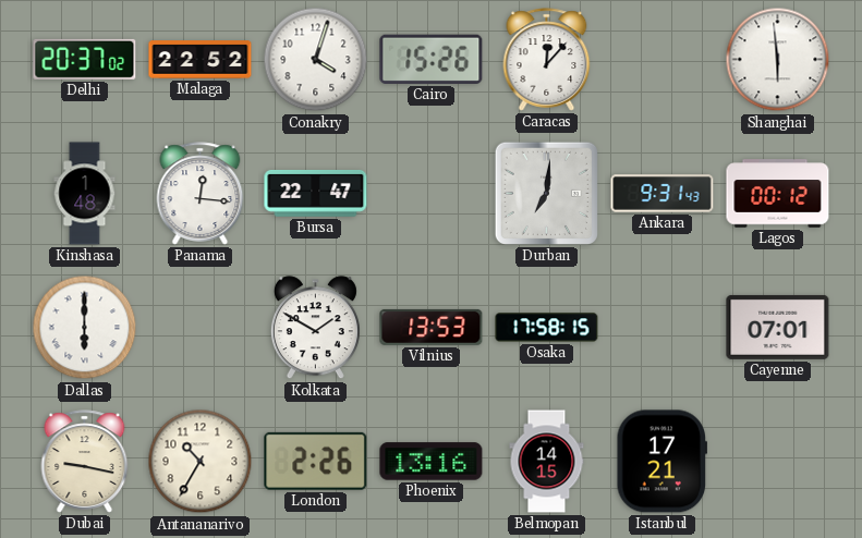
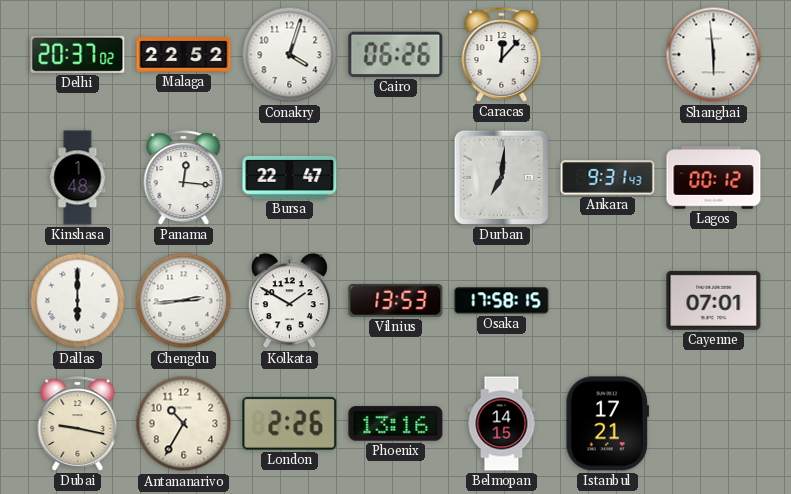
Cairo: 15:26 -> 06:26
Chengdu: none -> 2:44
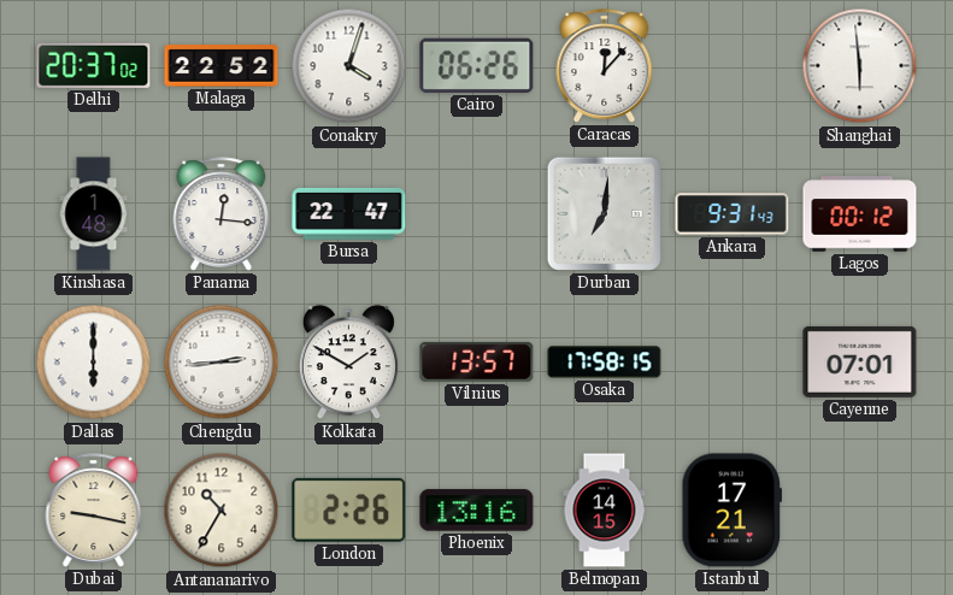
Vilnius: 13:53 -> 13:57
